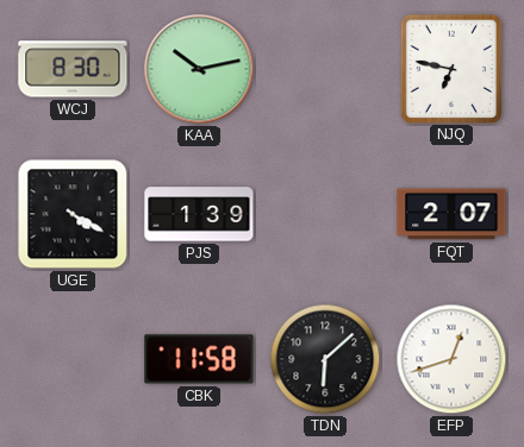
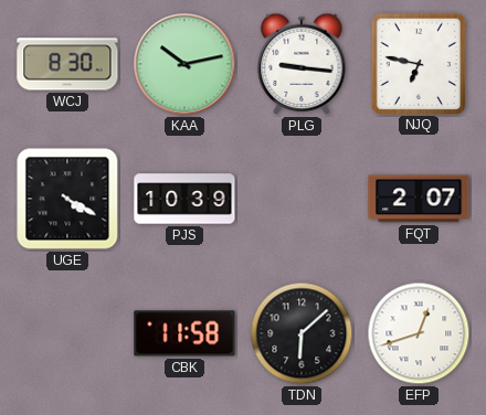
PLG: none -> 9:16
PJS: 1:39 -> 10:39
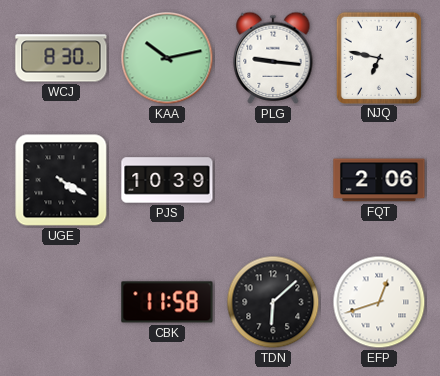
FQT: 2:07 -> 2:06
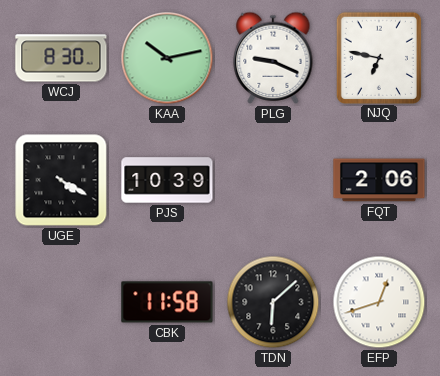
PLG: 9:16 -> 9:19
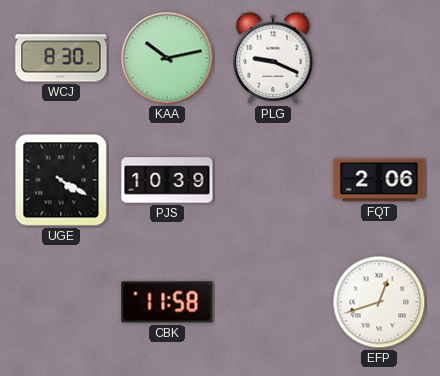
NJQ: 6:47 -> none
TDN: 6:08 -> none
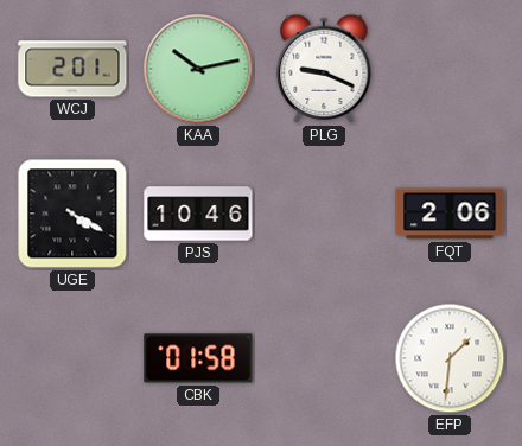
WCJ: 8:30 -> 2:01
PJS: 10:39 -> 10:46
CBK: 11:58 -> 01:58
EFP: 12:42 -> 1:31
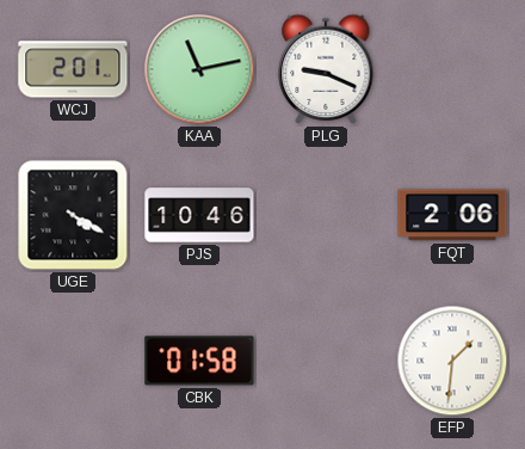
KAA: 10:13 -> 11:13
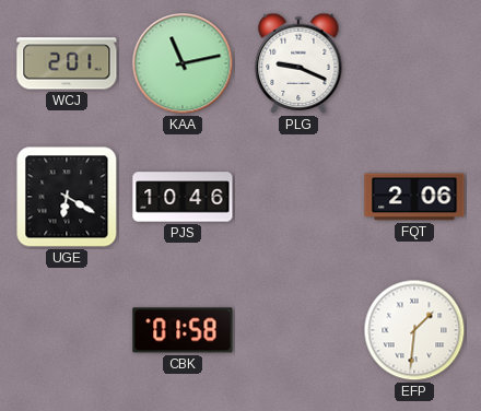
UGE: 4:20 -> 6:20
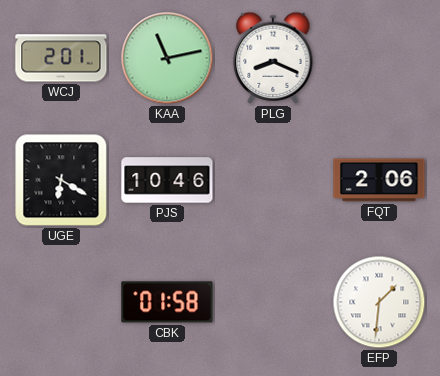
PLG: 9:19 -> 8:19
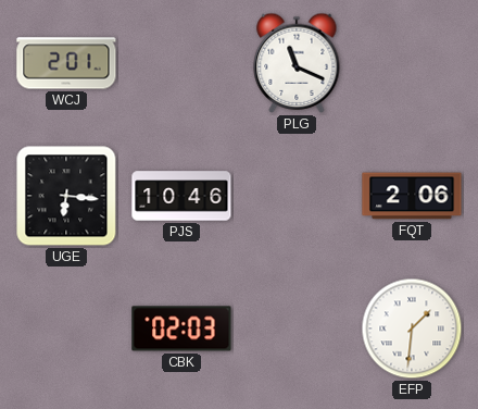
KAA: 11:13 -> none
PLG: 8:19 -> 11:19
UGE: 6:20 -> 6:16
CBK: 01:58 -> 02:03
